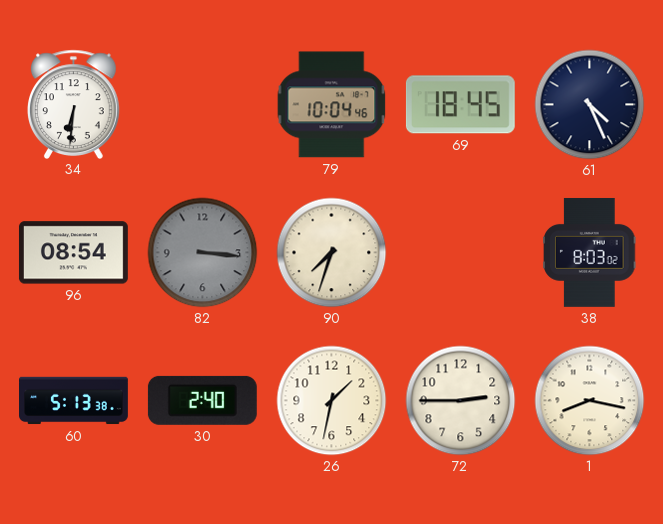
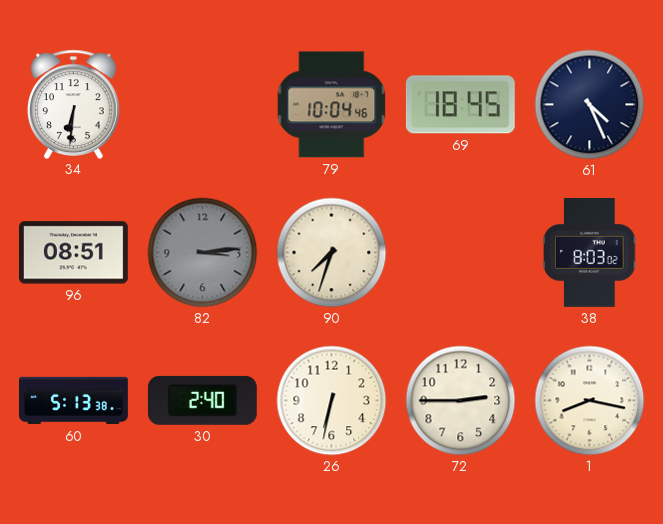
96: 08:54 -> 08:51
82: 3:16 -> 3:14
26: 1:32 -> 6:32
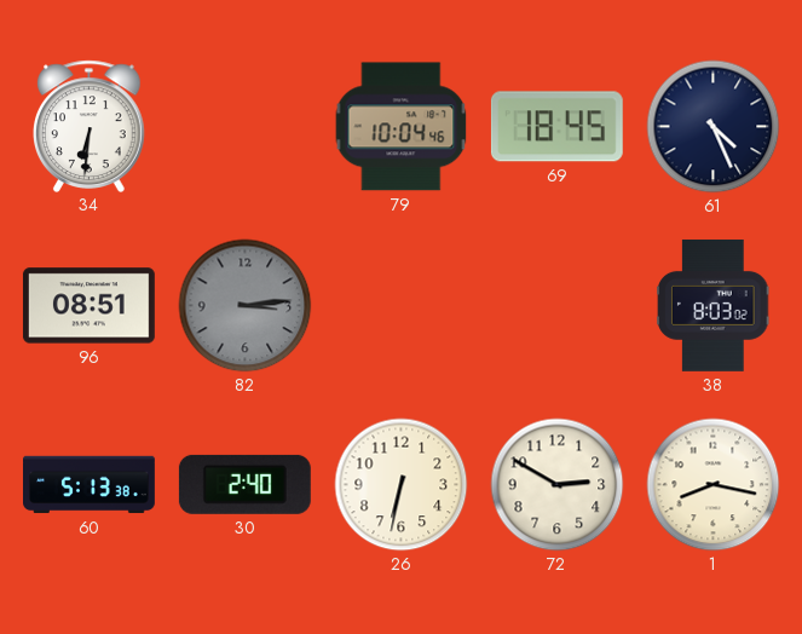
90: 7:33 -> none
72: 2:45 -> 2:50
